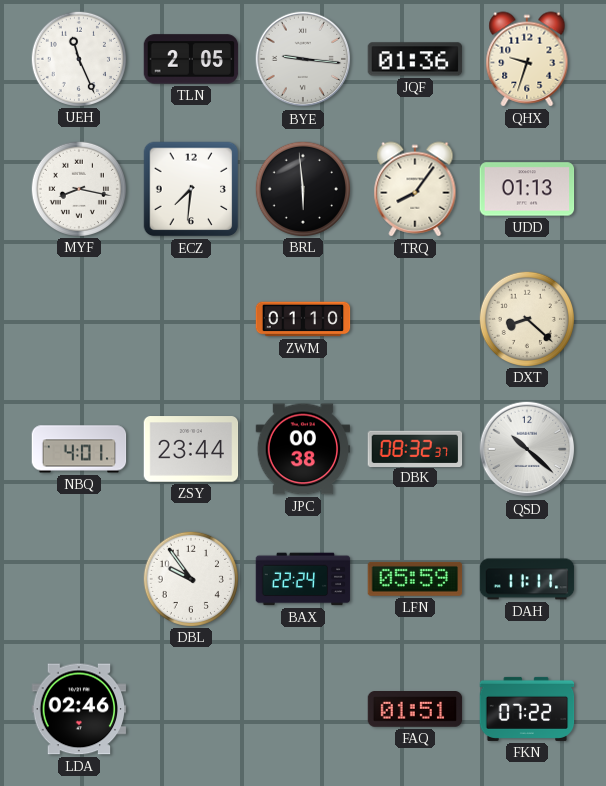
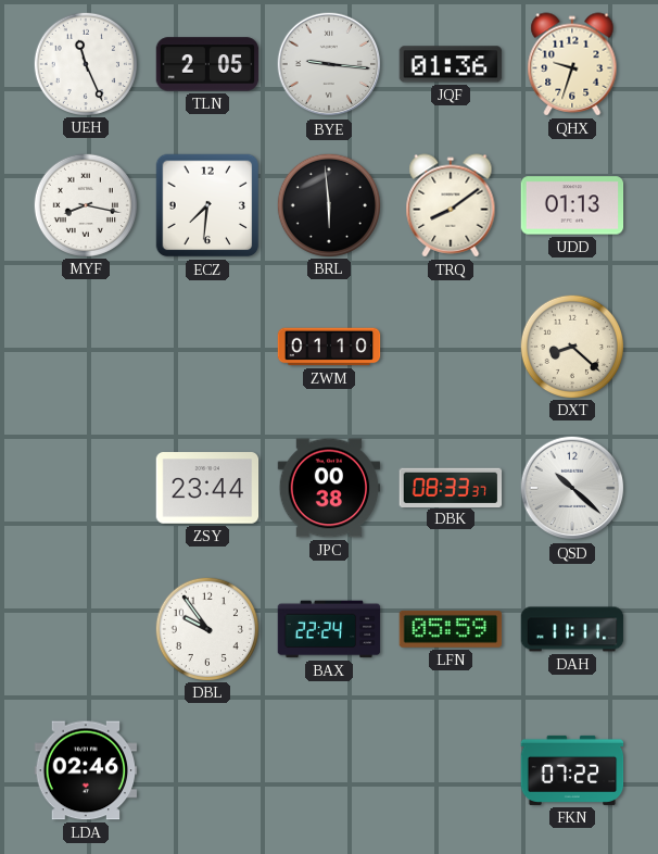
TRQ: 8:06 -> 8:09
NBQ: 4:01 -> none
DBK: 08:32 -> 08:33
FAQ: 01:51 -> none
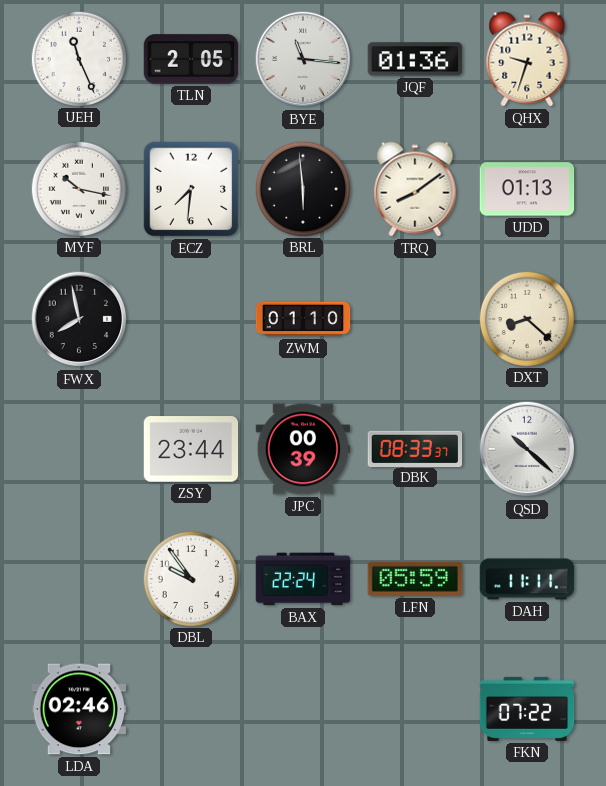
BYE: 9:16 -> 11:16
MYF: 8:17 -> 10:17
FWX: none -> 7:58
JPC: 00:38 -> 00:39
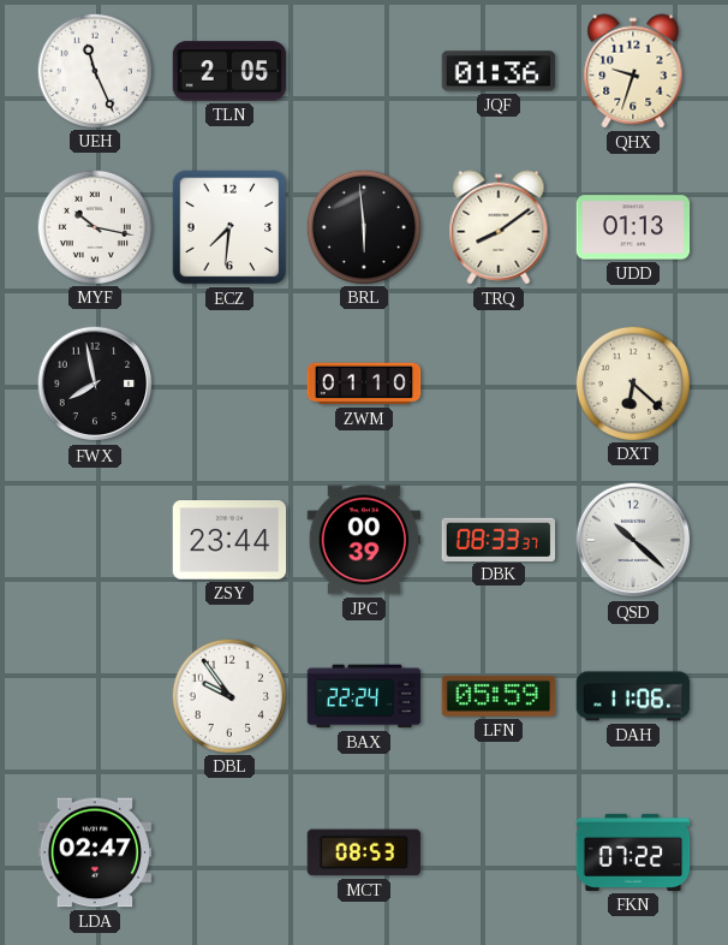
BYE: 11:16 -> none
DXT: 8:22 -> 6:22
DAH: 11:11 -> 11:06
LDA: 02:46 -> 02:47
MCT: none -> 08:53
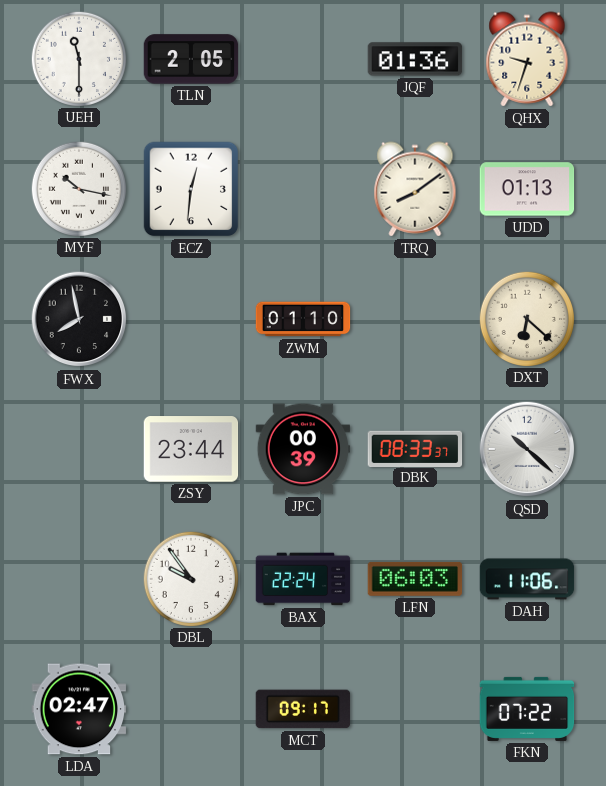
UEH: 11:26 -> 11:30
ECZ: 7:31 -> 12:31
BRL: 5:59 -> none
LFN: 05:59 -> 06:03
MCT: 08:53 -> 09:17
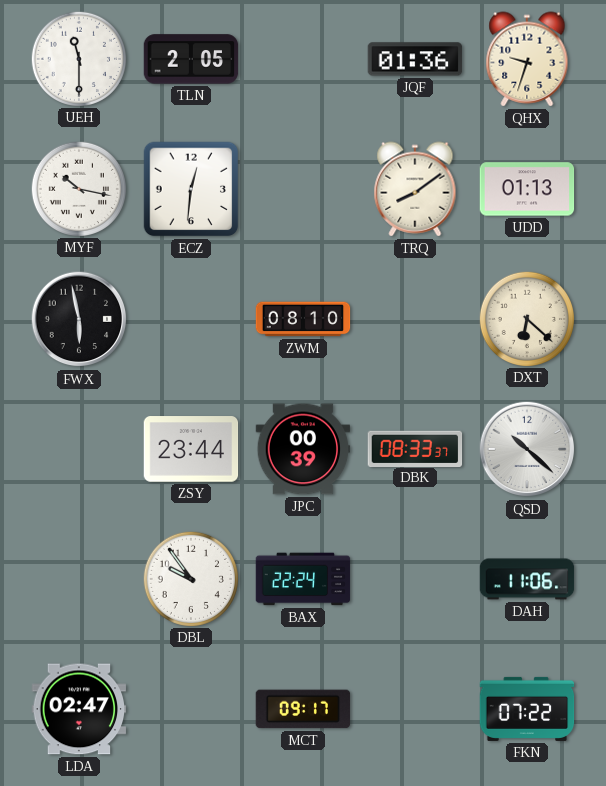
FWX: 7:58 -> 5:58
ZWM: 01:10 -> 08:10
LFN: 06:03 -> none
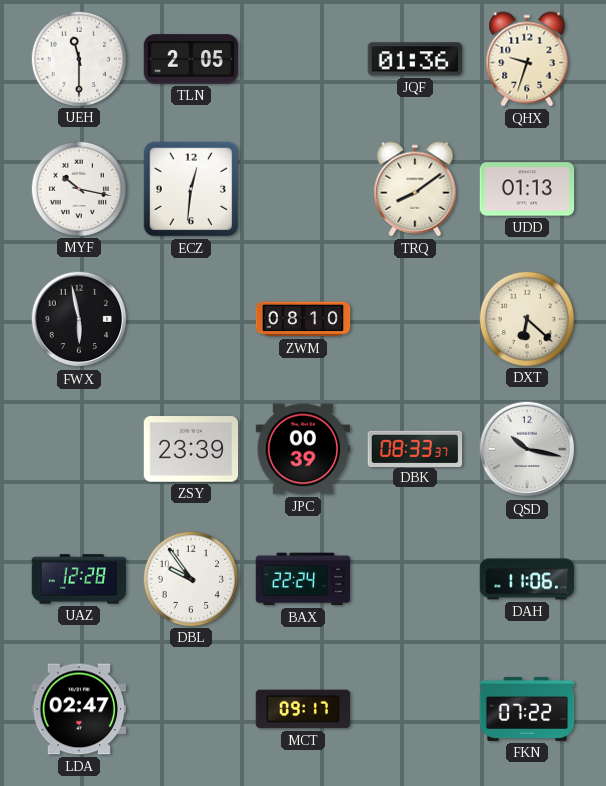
ZSY: 23:44 -> 23:39
QSD: 10:22 -> 10:17
UAZ: none -> 12:28
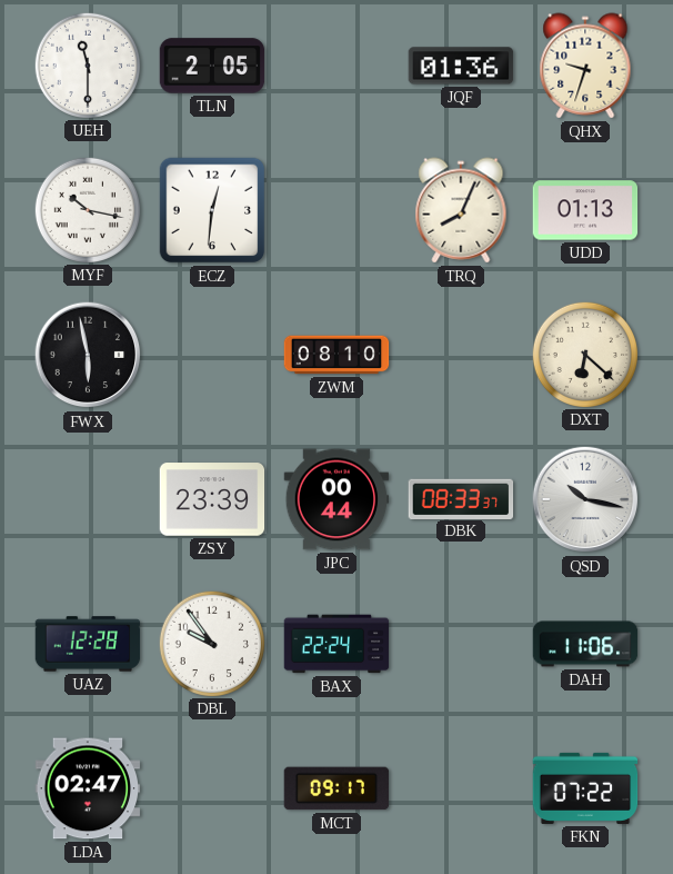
TRQ: 8:09 -> 8:04
JPC: 00:39 -> 00:44
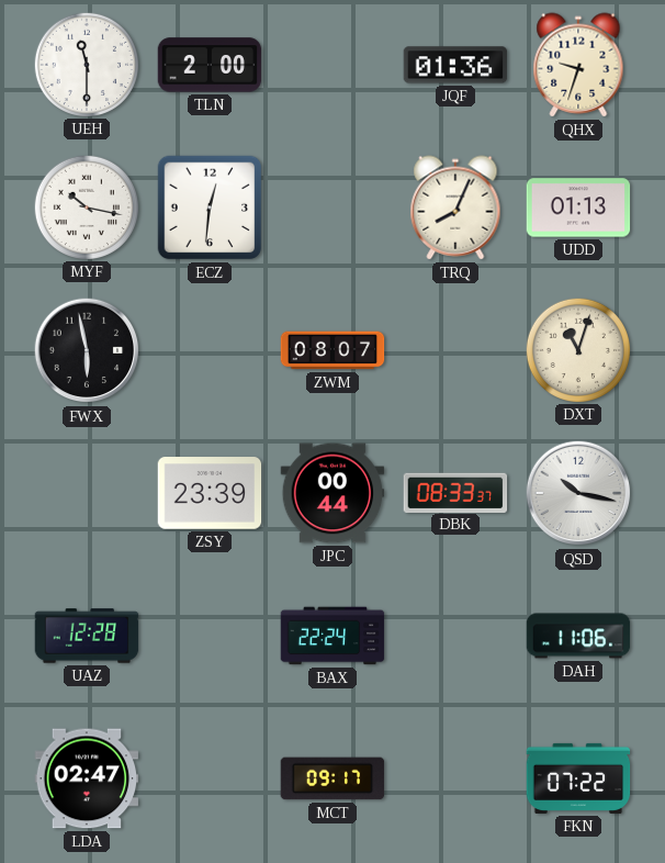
TLN: 2:05 -> 2:00
ZWM: 08:10 -> 08:07
DXT: 6:22 -> 11:03
DBL: 9:54 -> none
